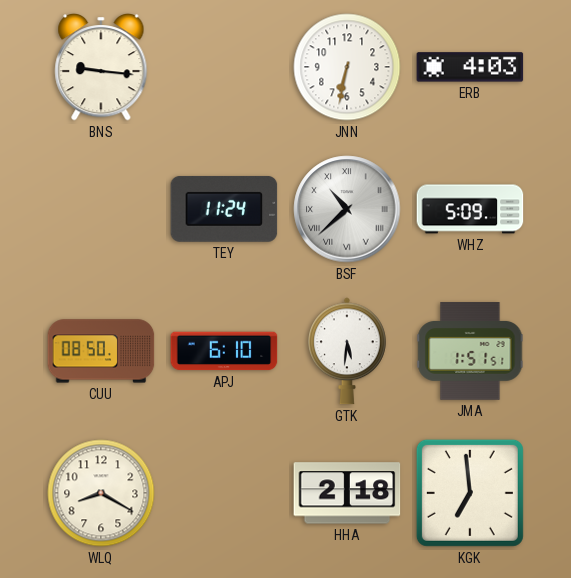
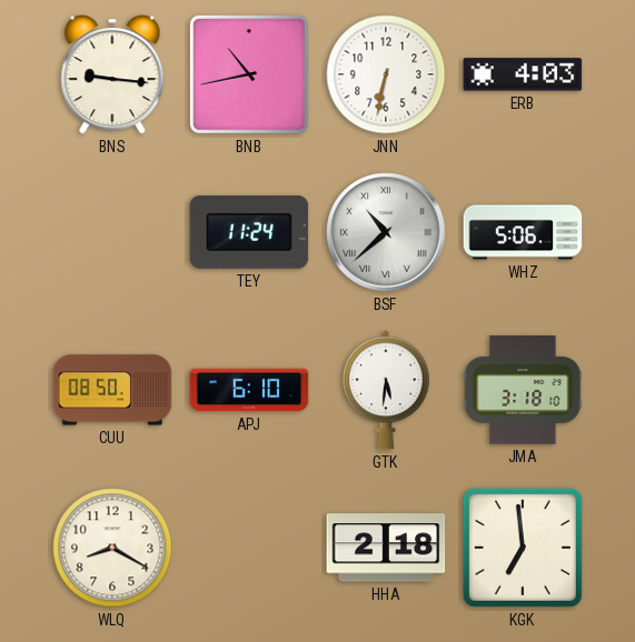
BNB: none -> 10:43
WHZ: 5:09 -> 5:06
JMA: 1:51 -> 3:18
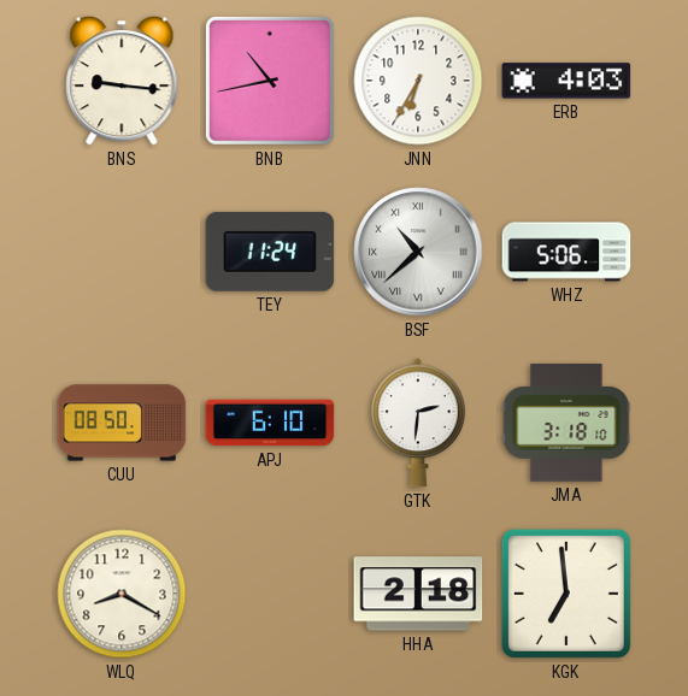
JNN: 6:32 -> 6:35
GTK: 5:31 -> 2:31
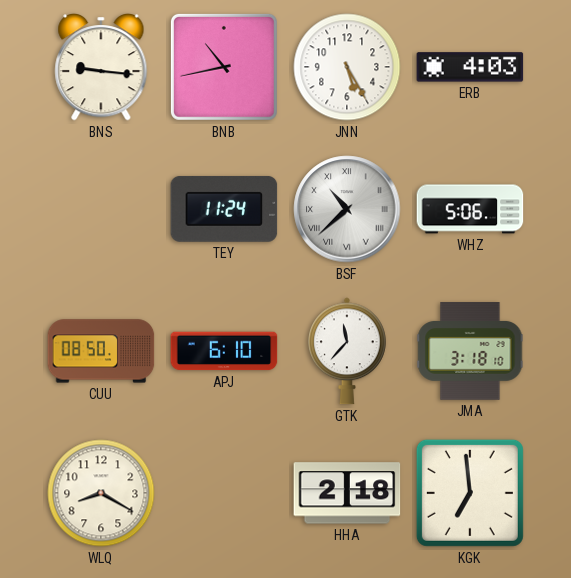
JNN: 6:35 -> 5:25
GTK: 2:31 -> 11:37
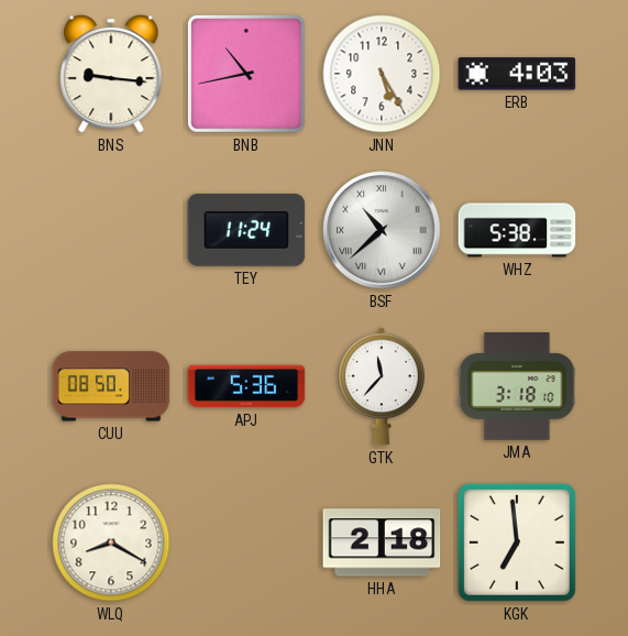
WHZ: 5:06 -> 5:38
APJ: 6:10 -> 5:36
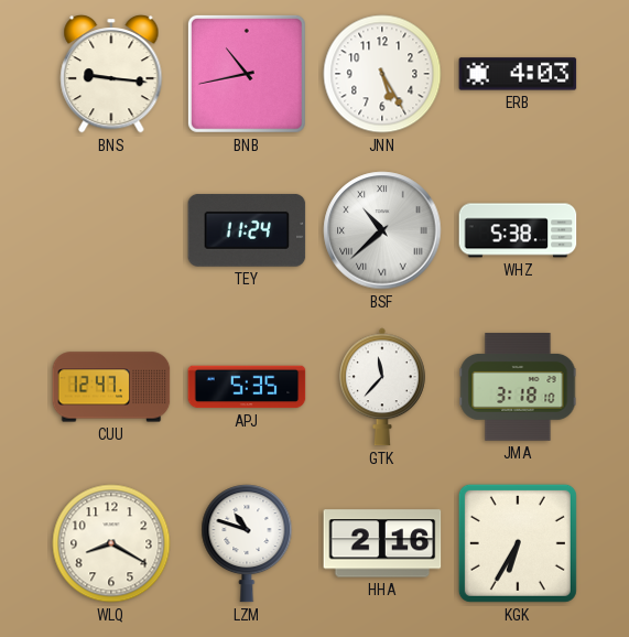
CUU: 08:50 -> 12:47
APJ: 5:36 -> 5:35
LZM: none -> 10:48
HHA: 2:18 -> 2:16
KGK: 6:59 -> 6:35
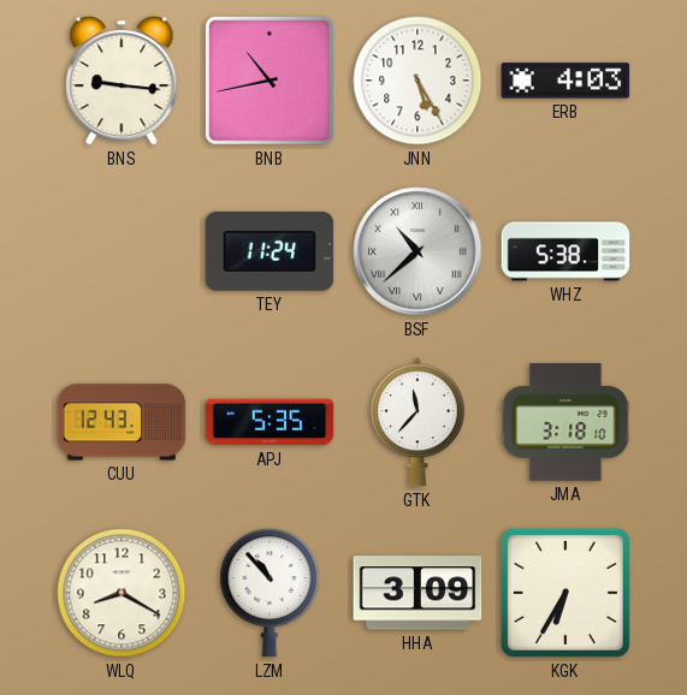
CUU: 12:47 -> 12:43
LZM: 10:48 -> 10:53
HHA: 2:16 -> 3:09
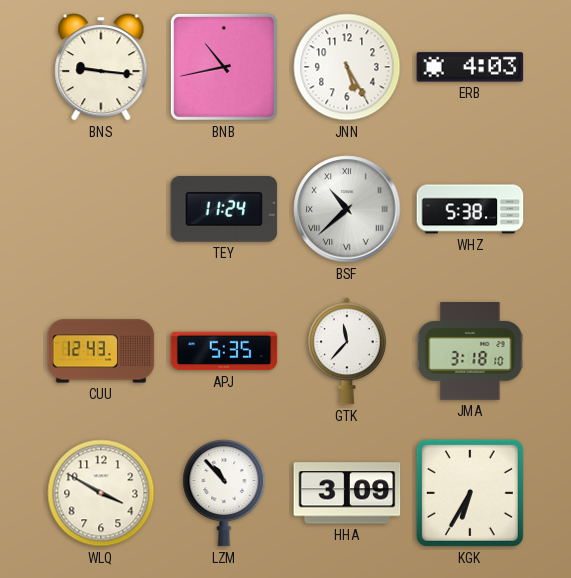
WLQ: 8:20 -> 3:50
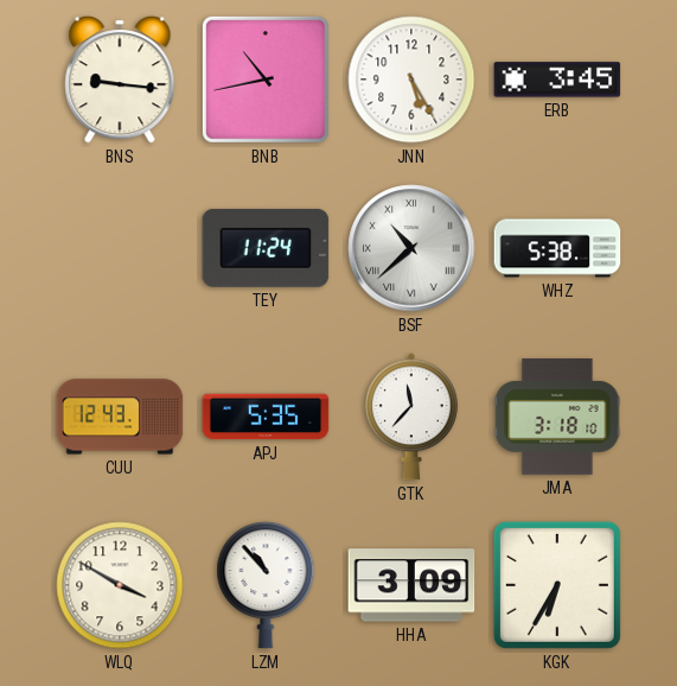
ERB: 4:03 -> 3:45
